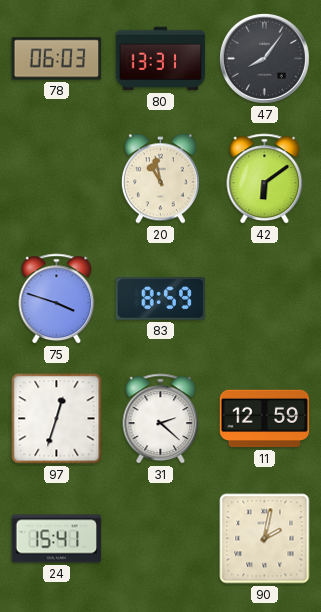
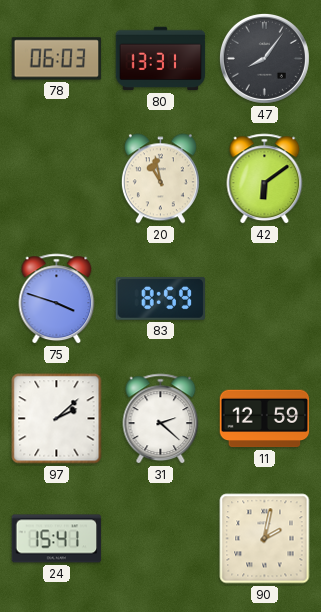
97: 12:33 -> 2:08
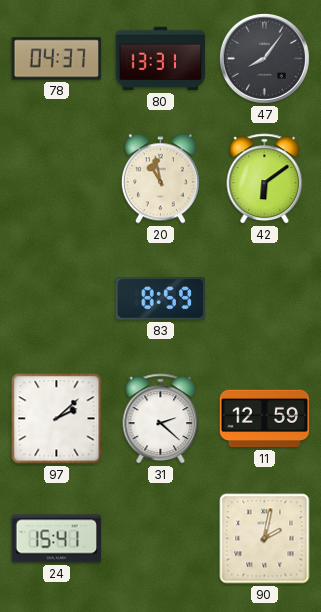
78: 06:03 -> 04:37
75: 3:48 -> none
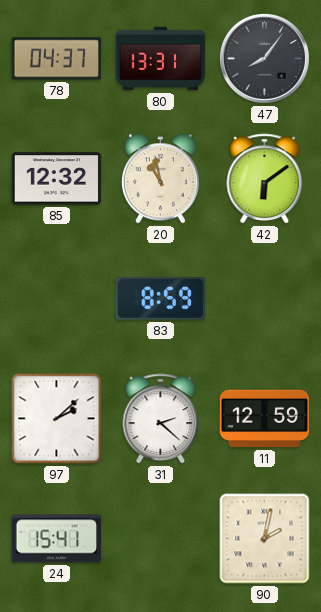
85: none -> 12:32
